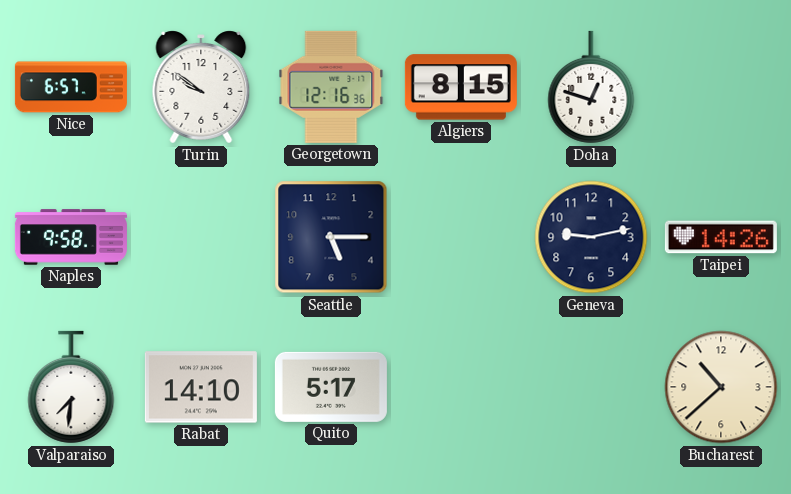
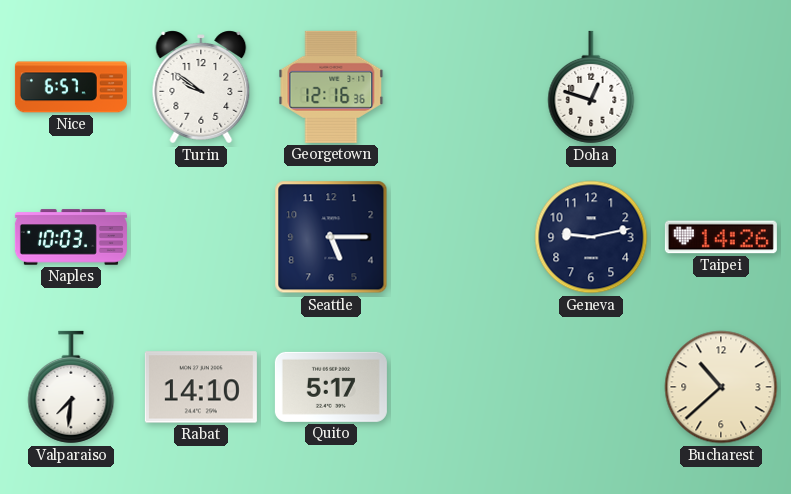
Algiers: 8:15 -> none
Naples: 9:58 -> 10:03
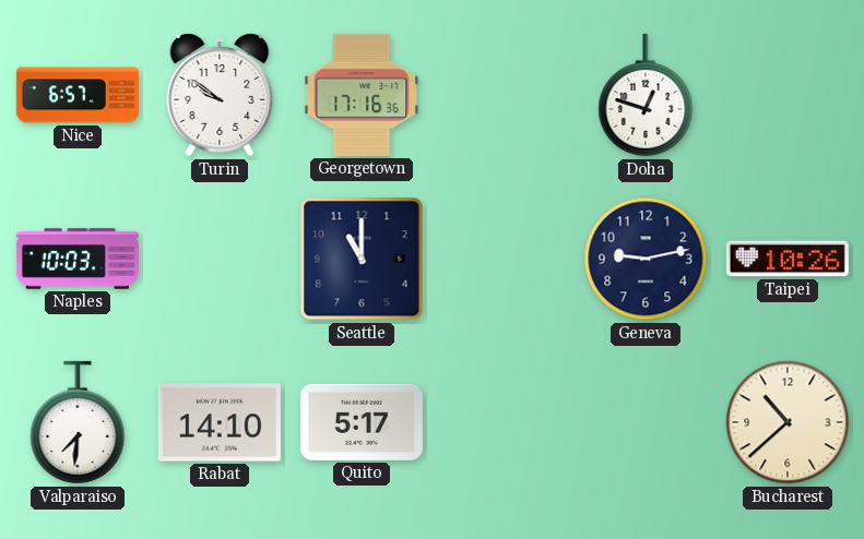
Georgetown: 12:16 -> 17:16
Seattle: 5:15 -> 11:00
Taipei: 14:26 -> 10:26
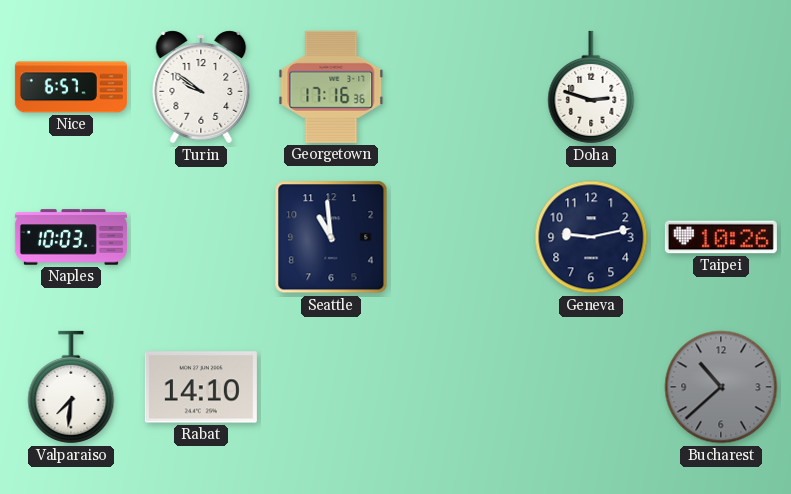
Doha: 12:48 -> 2:48
Seattle: 11:00 -> 10:59
Quito: 5:17 -> none
Bucharest dial: cream -> grey
